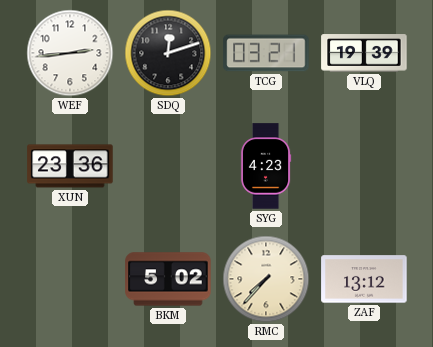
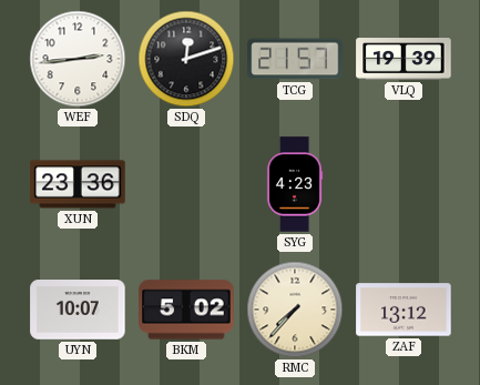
TCG: 03:21 -> 21:57
UYN: none -> 10:07
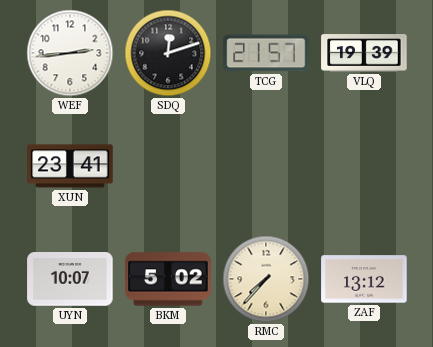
XUN: 23:36 -> 23:41
SYG: 4:23 -> none
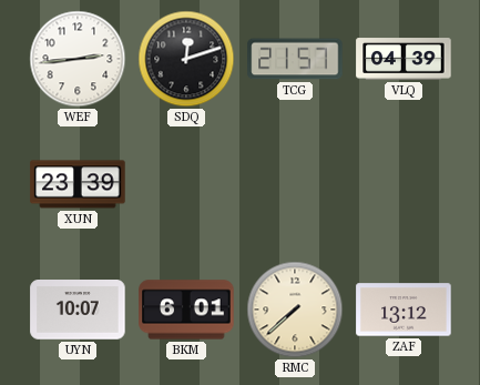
VLQ: 19:39 -> 04:39
XUN: 23:41 -> 23:39
BKM: 5:02 -> 6:01
RMC: 7:37 -> 7:38
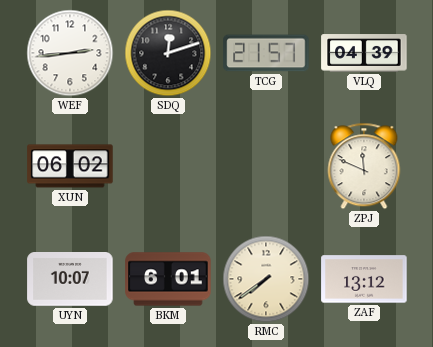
XUN: 23:39 -> 06:02
ZPJ: none -> 11:49
RMC: 7:38 -> 7:39
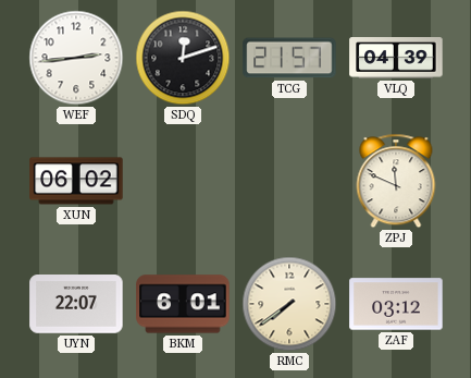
UYN: 10:07 -> 22:07
ZAF: 13:12 -> 03:12
